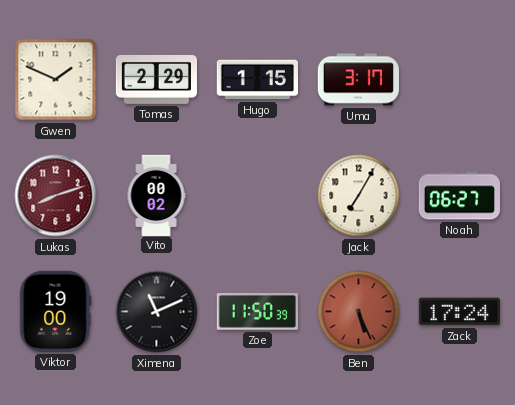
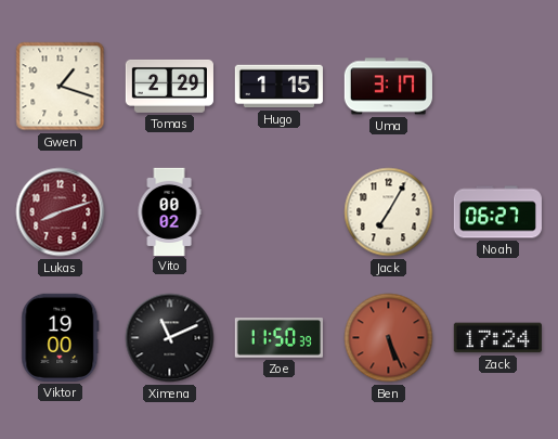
Gwen: 1:49 -> 1:18
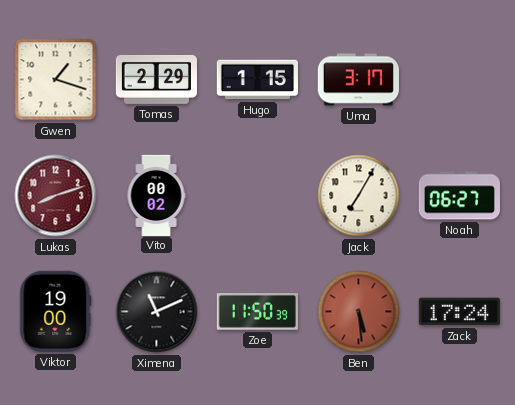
Ben: 5:26 -> 5:29
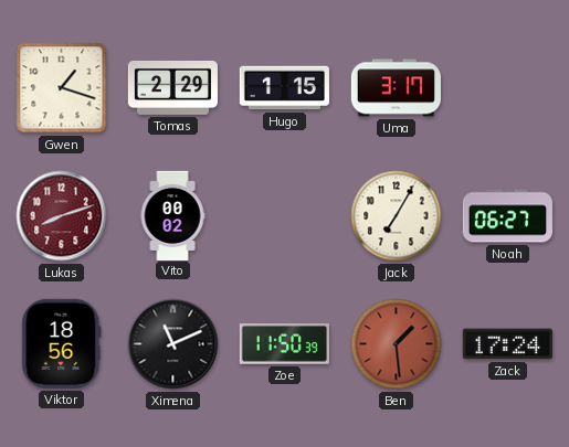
Viktor: 19:00 -> 18:56
Ben: 5:29 -> 1:29
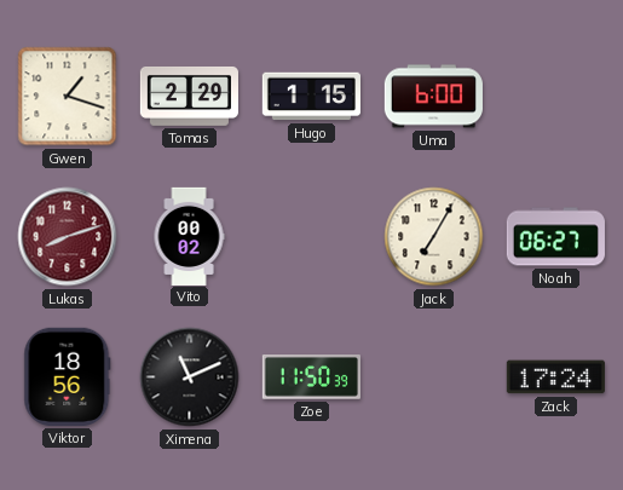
Uma: 3:17 -> 6:00
Ben: 1:29 -> none
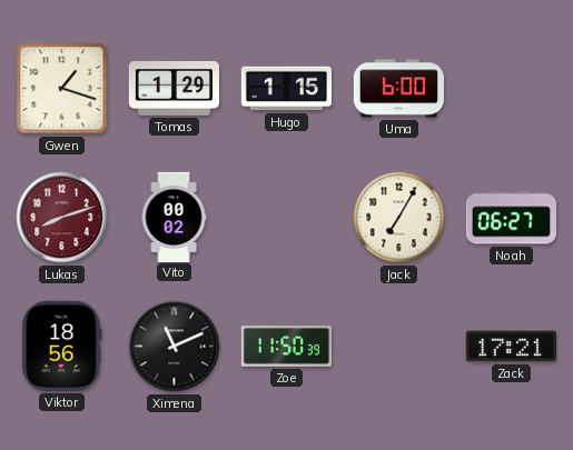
Tomas: 2:29 -> 1:29
Zack: 17:24 -> 17:21
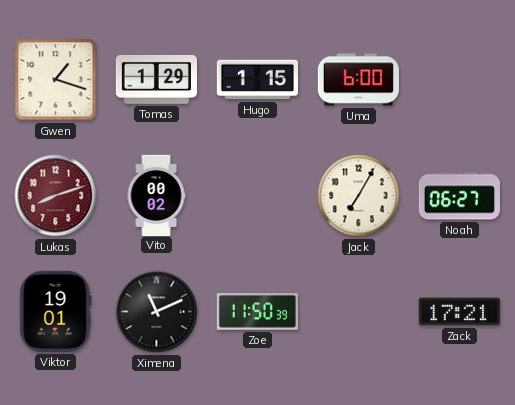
Viktor: 18:56 -> 19:01
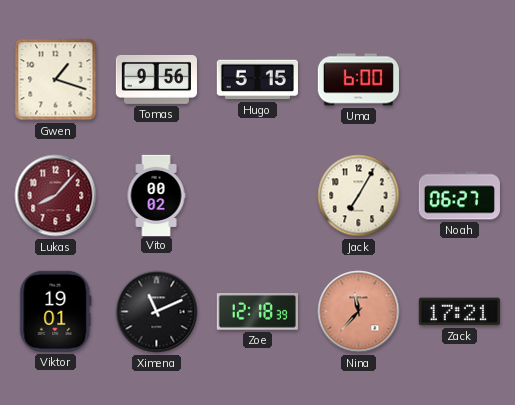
Tomas: 1:29 -> 9:56
Hugo: 1:15 -> 5:15
Lukas: 8:12 -> 8:07
Zoe: 11:50 -> 12:18
Nina: none -> 11:37
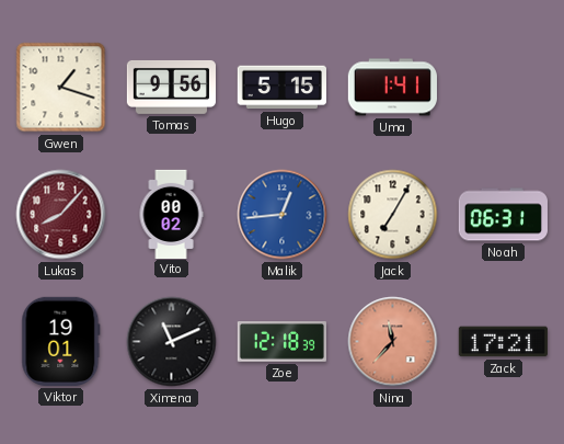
Uma: 6:00 -> 1:41
Malik: none -> 12:44
Noah: 06:27 -> 06:31
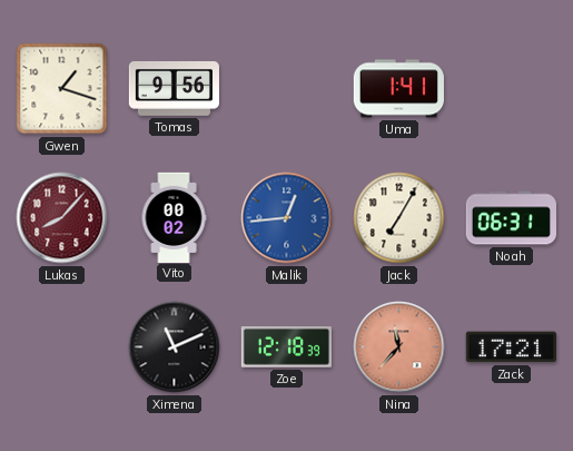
Hugo: 5:15 -> none
Viktor: 19:01 -> none
